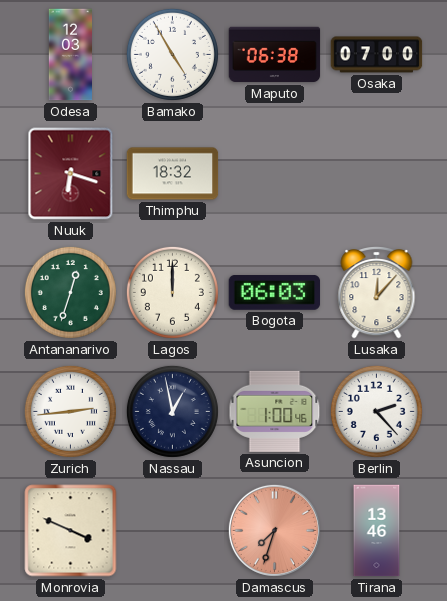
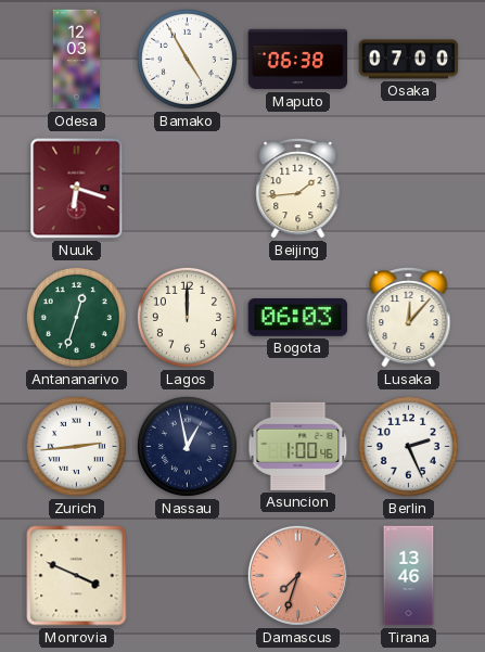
Thimphu: 18:32 -> none
Beijing: none -> 1:44
Berlin: 2:23 -> 2:26
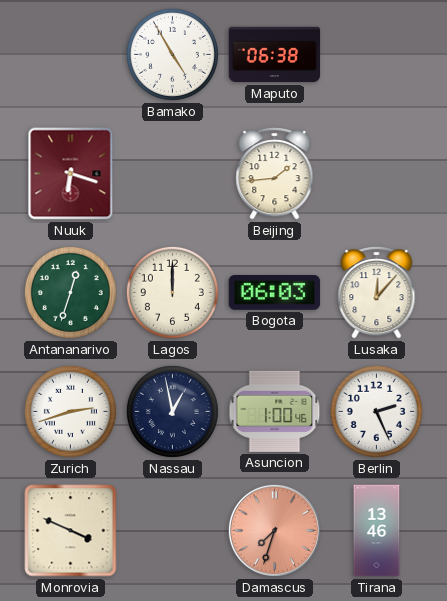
Odesa: 12:03 -> none
Osaka: 07:00 -> none
Zurich: 2:44 -> 2:42
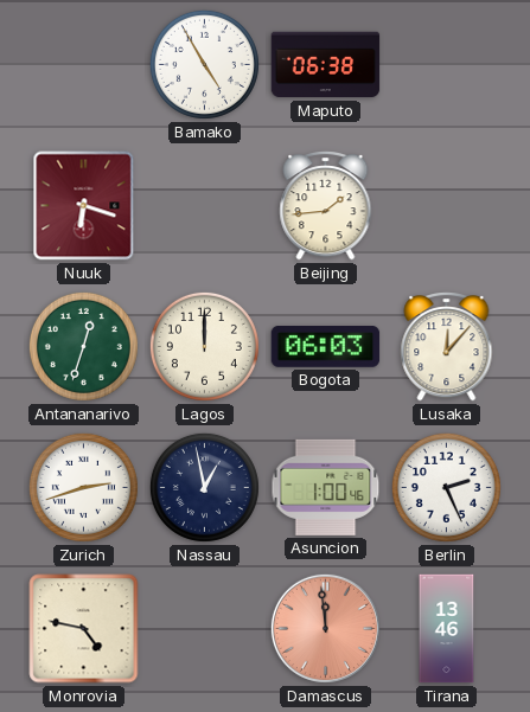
Monrovia: 3:49 -> 4:47
Damascus: 7:33 -> 11:59
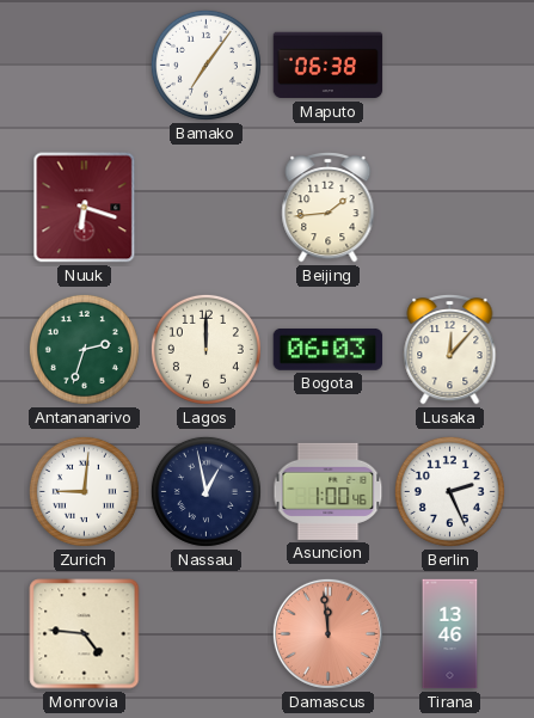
Bamako: 4:55 -> 7:06
Antananarivo: 12:33 -> 2:33
Zurich: 2:42 -> 9:01
Monrovia: 4:47 -> 4:46
